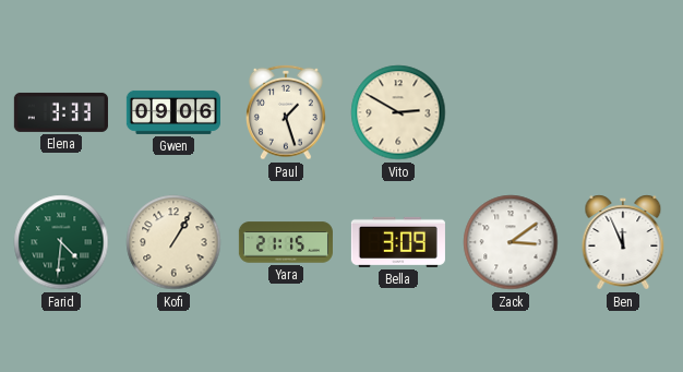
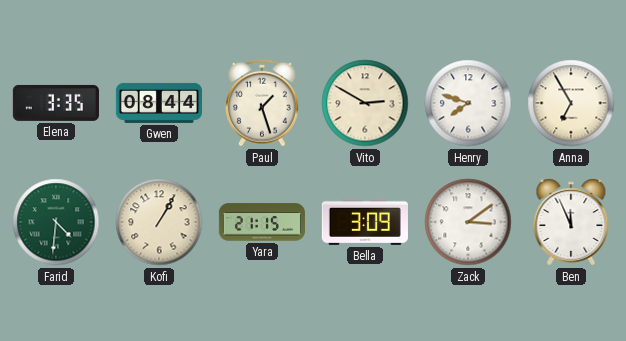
Elena: 3:33 -> 3:35
Gwen: 09:06 -> 08:44
Henry: none -> 7:48
Anna: none -> 6:55
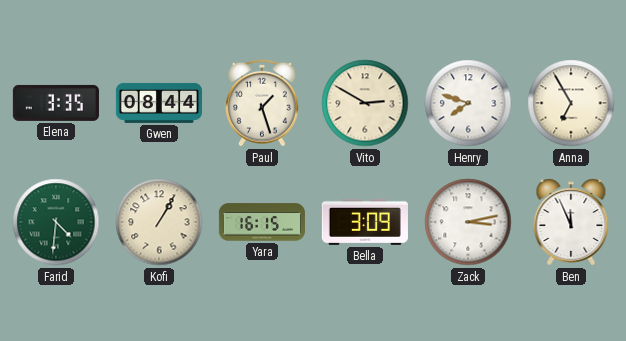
Yara: 21:15 -> 16:15
Zack: 3:09 -> 3:13
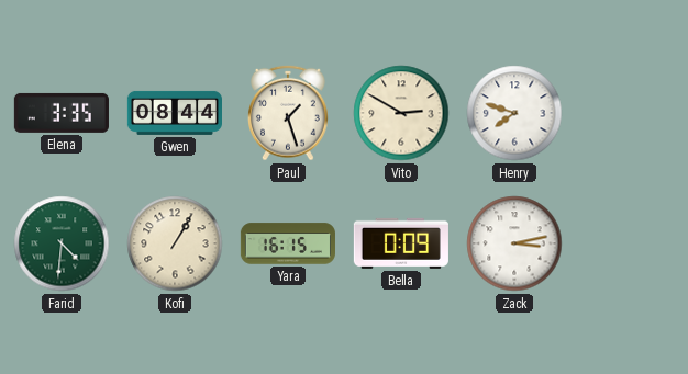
Anna: 6:55 -> none
Bella: 3:09 -> 0:09
Ben: 11:56 -> none
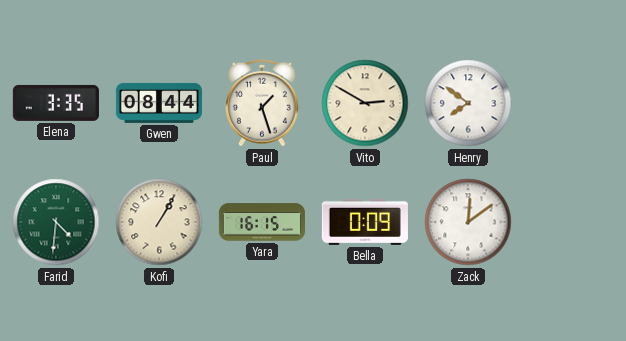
Henry: 7:48 -> 7:51
Zack: 3:13 -> 12:09
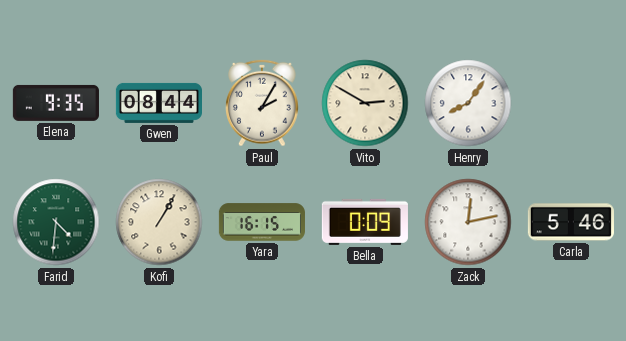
Elena: 3:35 -> 9:35
Paul: 1:27 -> 2:05
Henry: 7:51 -> 8:06
Zack: 12:09 -> 12:13
Carla: none -> 5:46
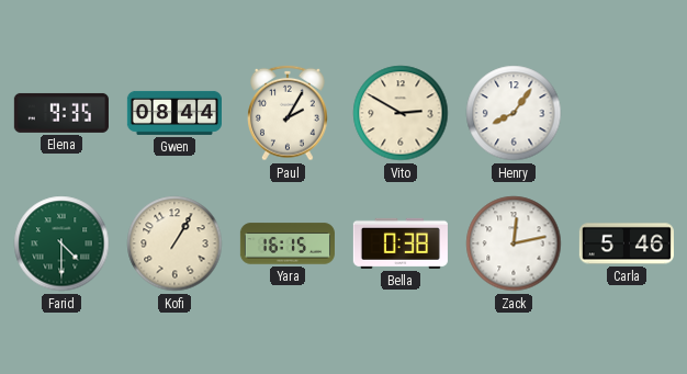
Farid: 4:31 -> 4:30
Bella: 0:09 -> 0:38
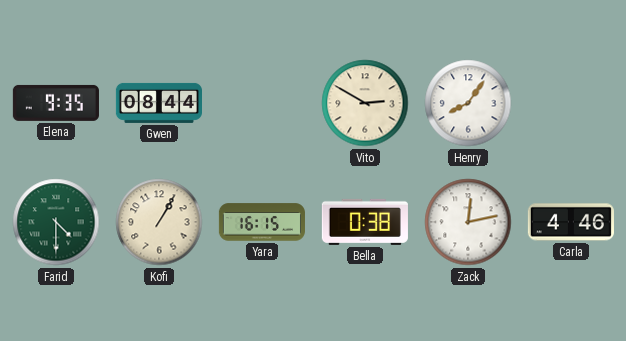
Paul: 2:05 -> none
Carla: 5:46 -> 4:46
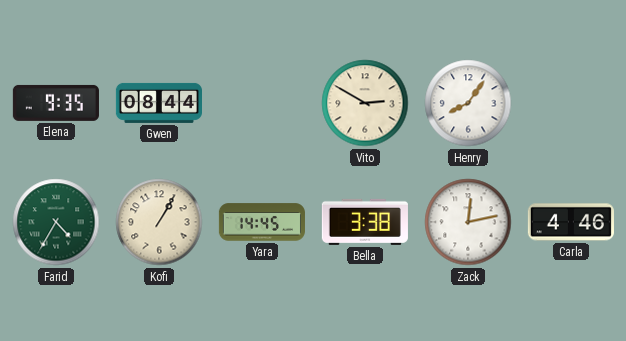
Farid: 4:30 -> 4:35
Yara: 16:15 -> 14:45
Bella: 0:38 -> 3:38
